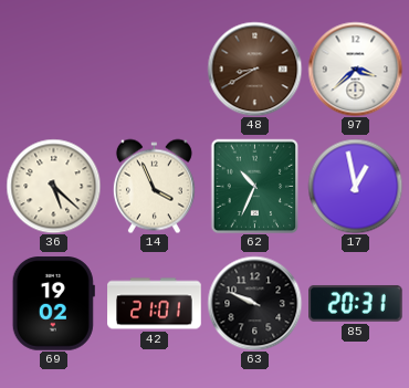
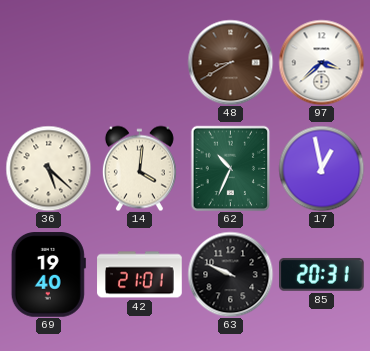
14: 3:56 -> 4:01
69: 19:02 -> 19:40
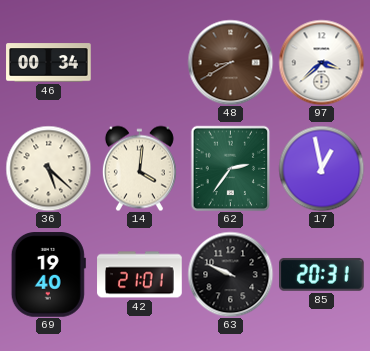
46: none -> 00:34
62: 10:34 -> 2:36
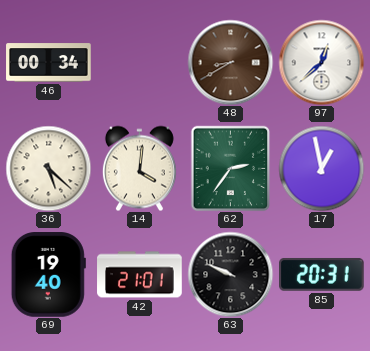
97: 3:38 -> 12:38
